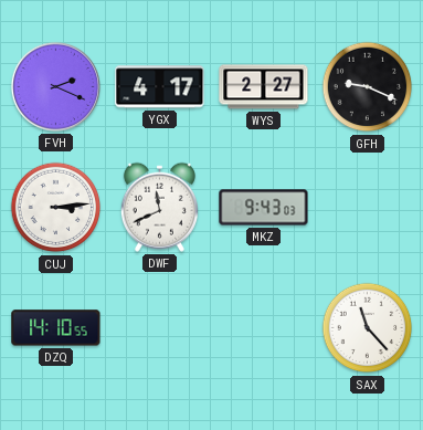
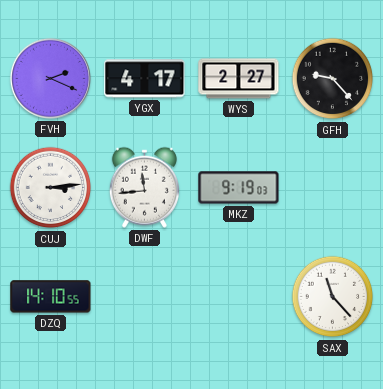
GFH: 9:19 -> 9:23
DWF: 11:41 -> 11:44
MKZ: 9:43 -> 9:19
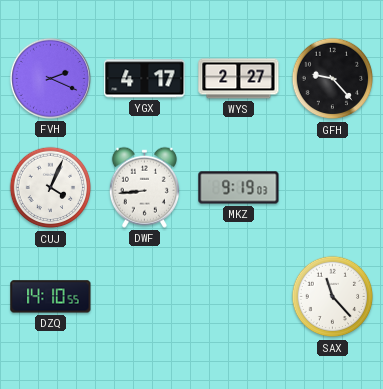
CUJ: 3:14 -> 4:04
DWF: 11:44 -> 8:44
